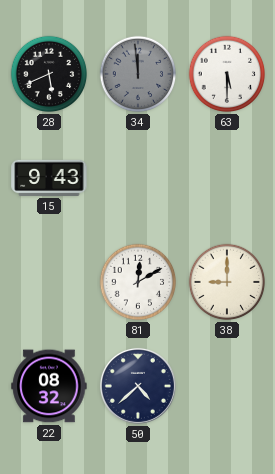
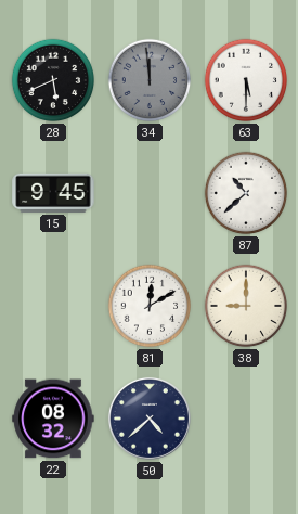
15: 9:43 -> 9:45
87: none -> 10:38
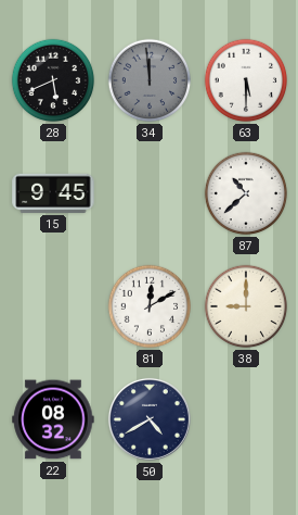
50: 4:38 -> 4:40
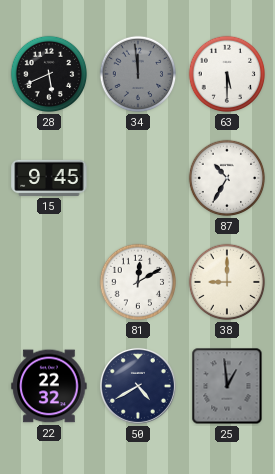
87: 10:38 -> 10:35
22: 08:32 -> 22:32
25: none -> 12:59
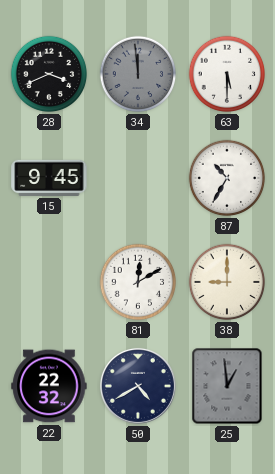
28: 5:41 -> 3:41
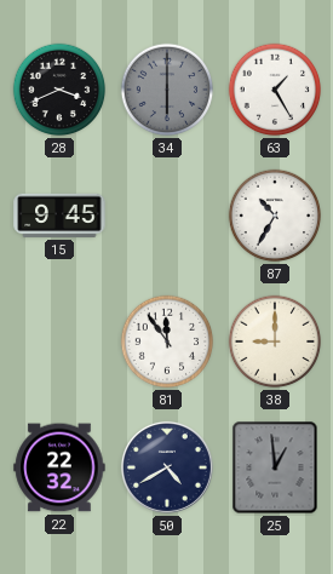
34: 11:59 -> 6:00
63: 5:30 -> 1:25
81: 12:10 -> 11:54
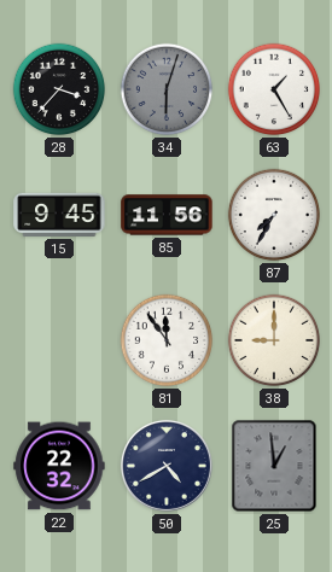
28: 3:41 -> 3:37
34: 6:00 -> 6:03
85: none -> 11:56
87: 10:35 -> 7:35
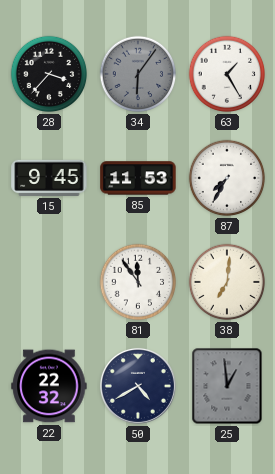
34: 6:03 -> 6:06
85: 11:56 -> 11:53
38: 9:00 -> 7:01
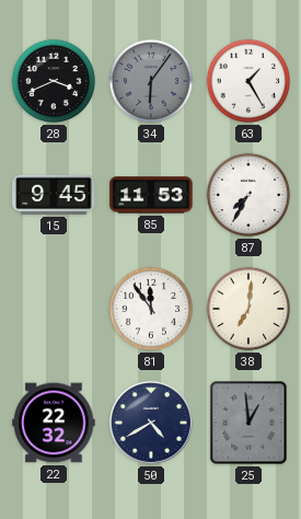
28: 3:37 -> 3:41
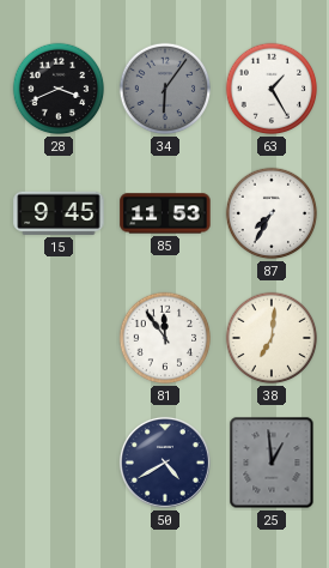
22: 22:32 -> none
